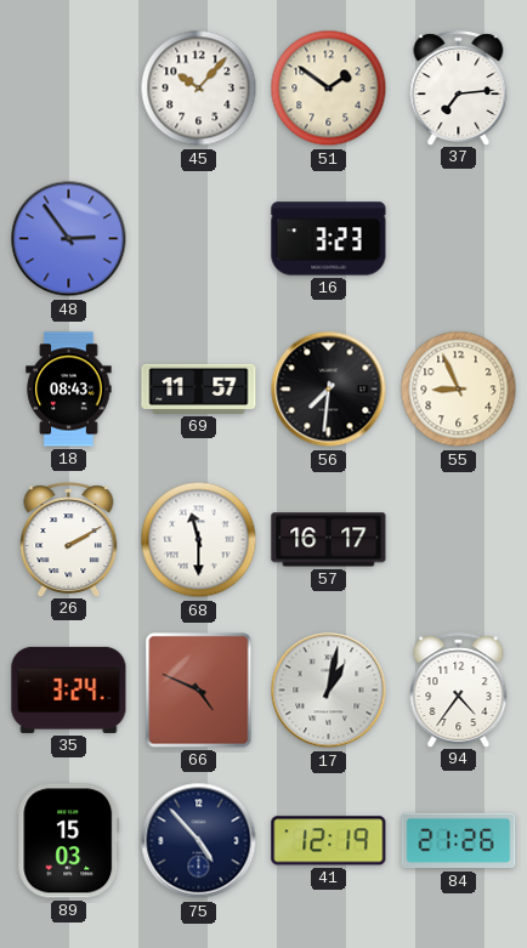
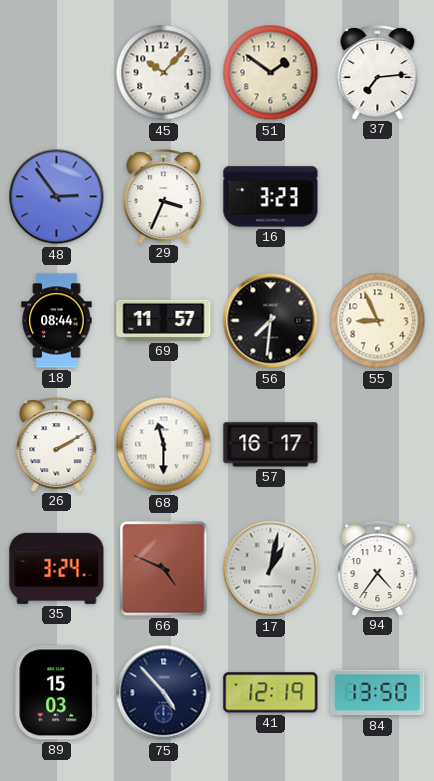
29: none -> 3:34
18: 08:43 -> 08:44
84: 21:26 -> 13:50
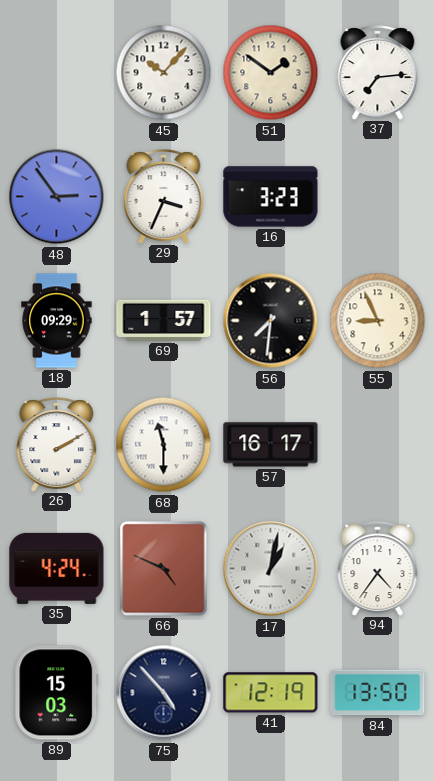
18: 08:44 -> 09:29
69: 11:57 -> 1:57
35: 3:24 -> 4:24
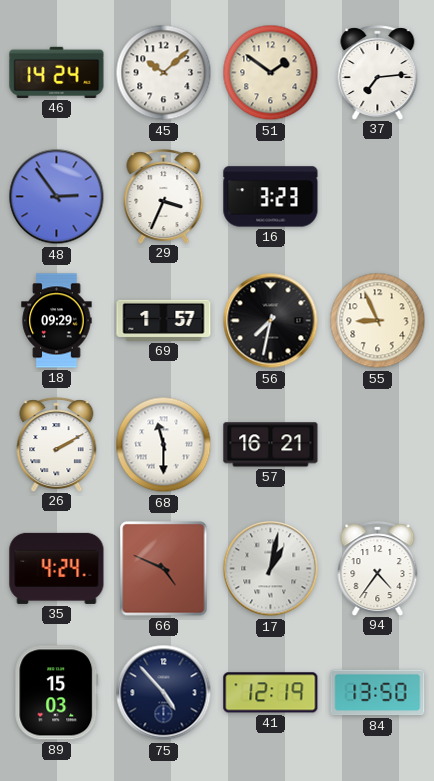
46: none -> 14:24
45: 10:07 -> 10:08
56: 7:31 -> 7:32
57: 16:17 -> 16:21
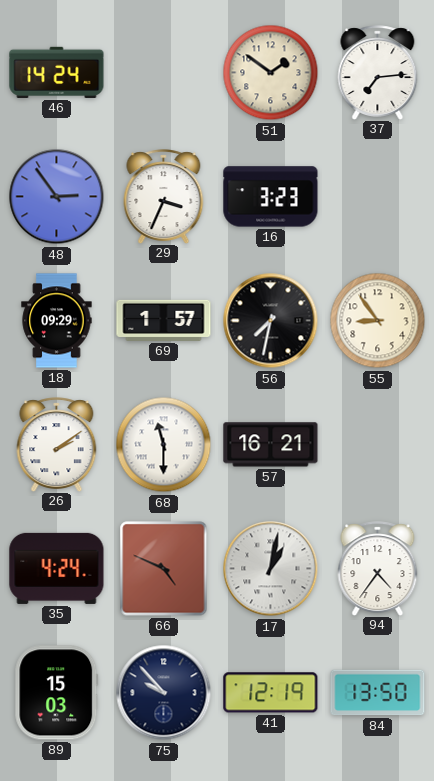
45: 10:08 -> none
55: 8:56 -> 8:54
26: 2:10 -> 2:09
75: 4:53 -> 9:53
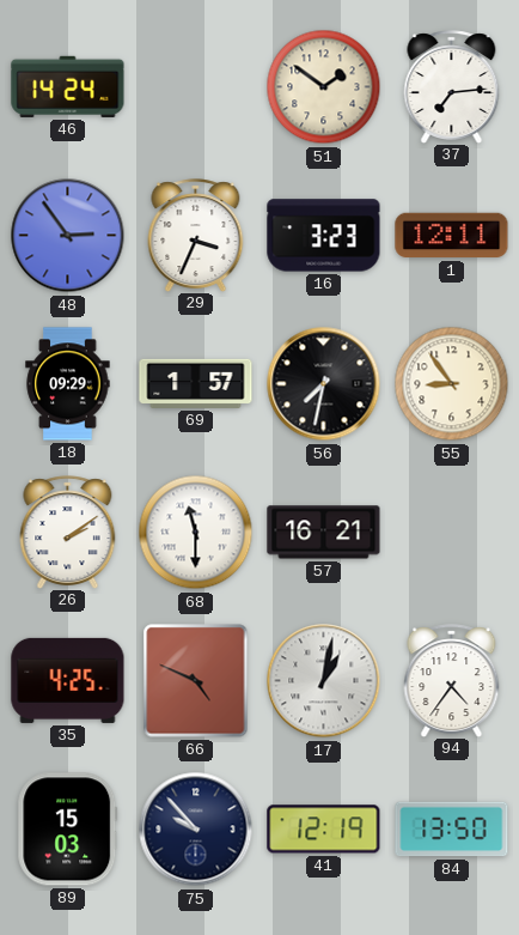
1: none -> 12:11
35: 4:24 -> 4:25
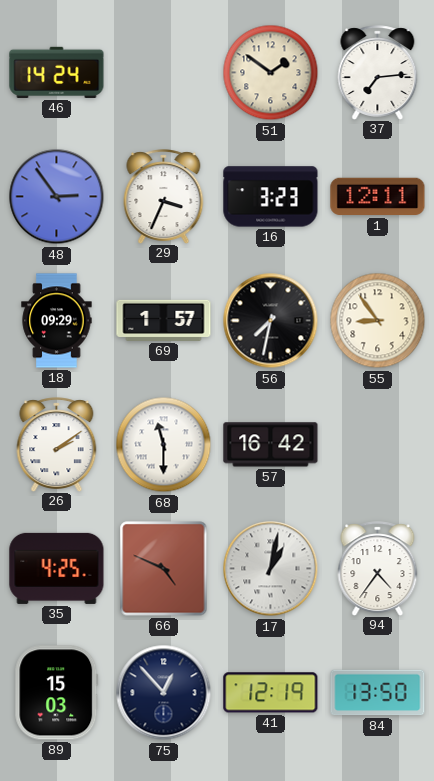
57: 16:21 -> 16:42
75: 9:53 -> 12:53
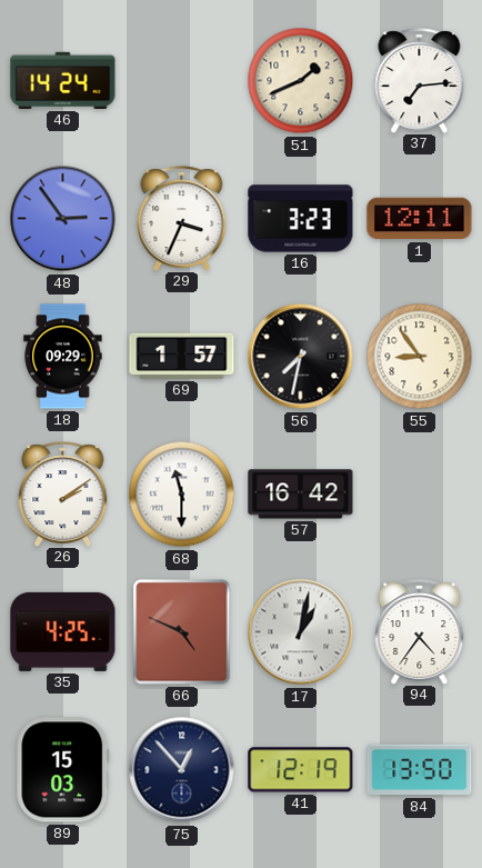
51: 1:51 -> 1:41
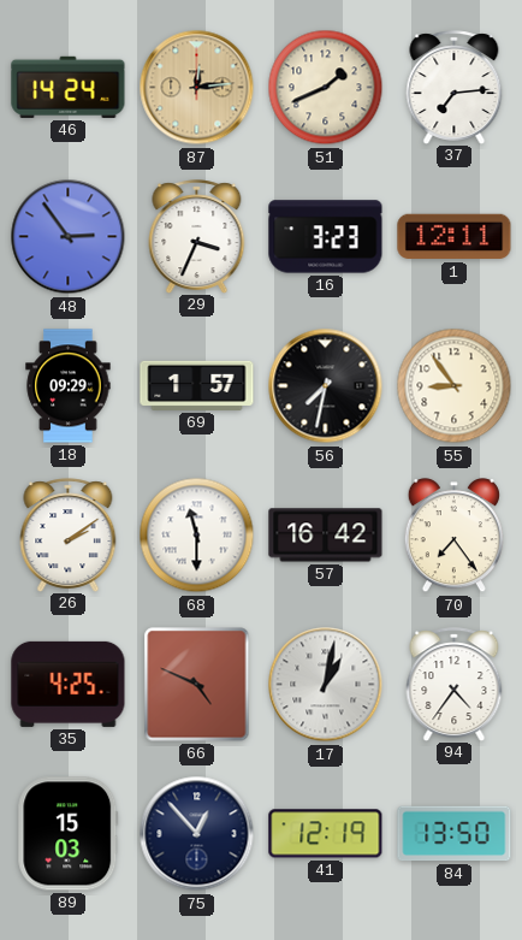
87: none -> 12:14
70: none -> 7:24
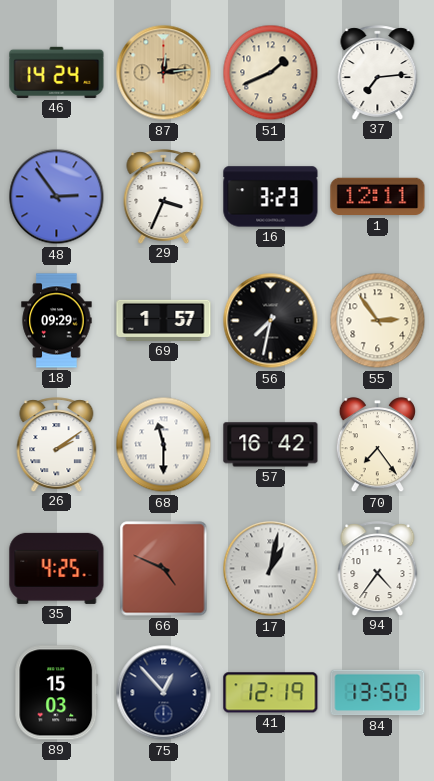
55: 8:54 -> 2:54
